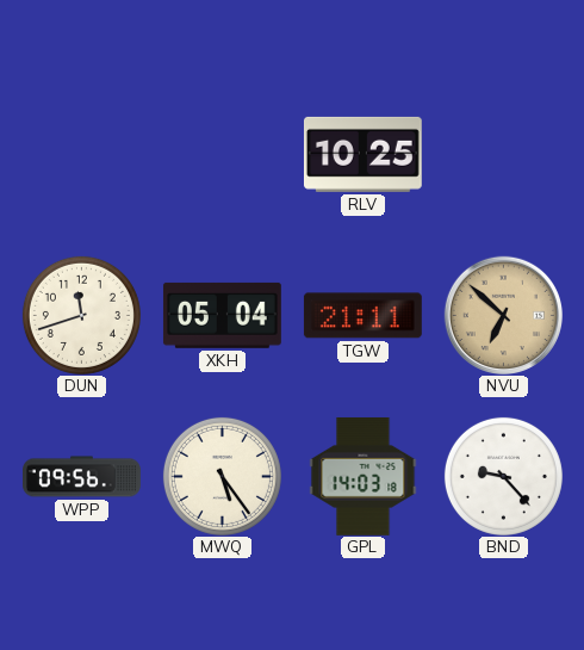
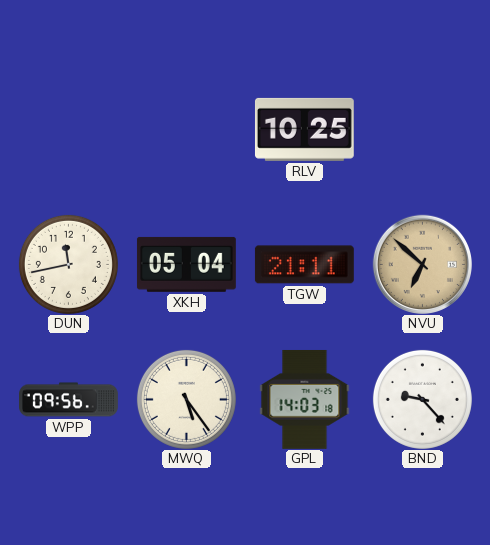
DUN: 11:42 -> 11:43
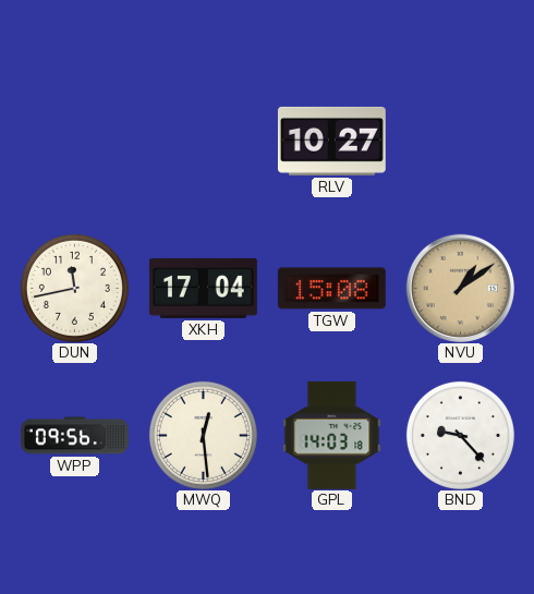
RLV: 10:25 -> 10:27
XKH: 05:04 -> 17:04
TGW: 21:11 -> 15:08
NVU: 6:52 -> 1:09
MWQ: 5:24 -> 12:29
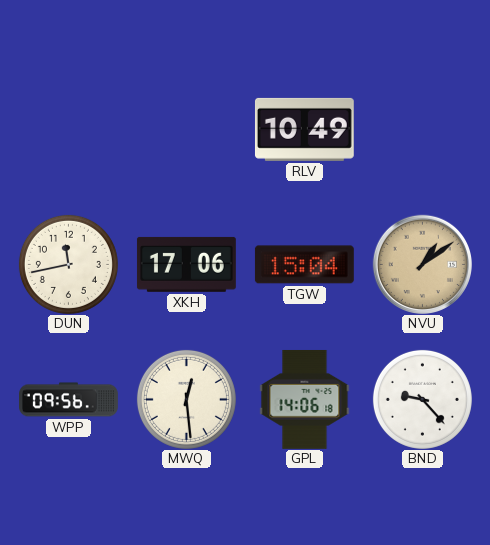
RLV: 10:27 -> 10:49
XKH: 17:04 -> 17:06
TGW: 15:08 -> 15:04
GPL: 14:03 -> 14:06
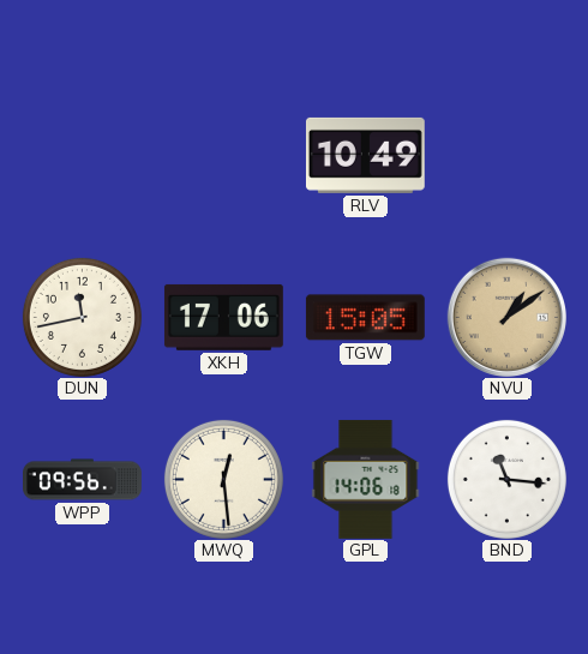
TGW: 15:04 -> 15:05
BND: 9:23 -> 11:16
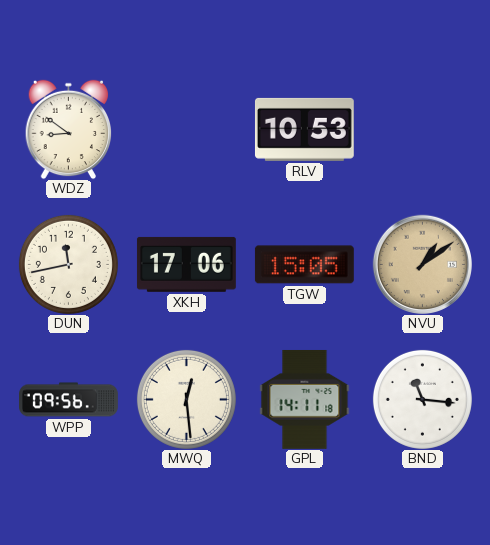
WDZ: none -> 8:51
RLV: 10:49 -> 10:53
GPL: 14:06 -> 14:11
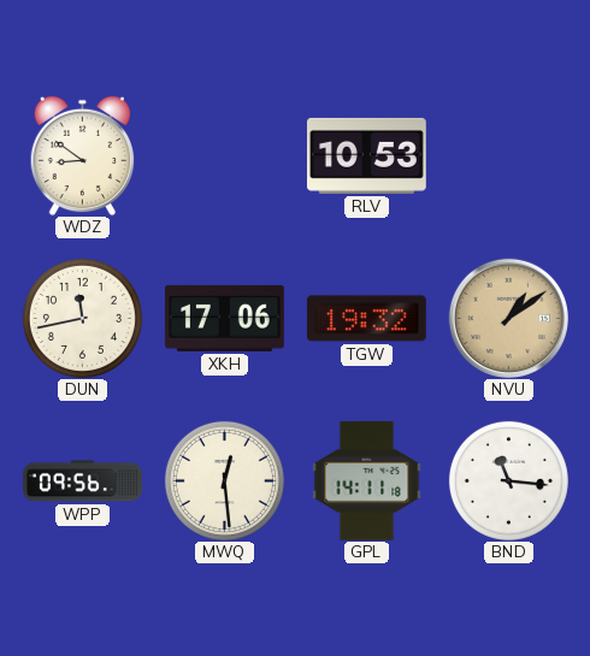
TGW: 15:05 -> 19:32
